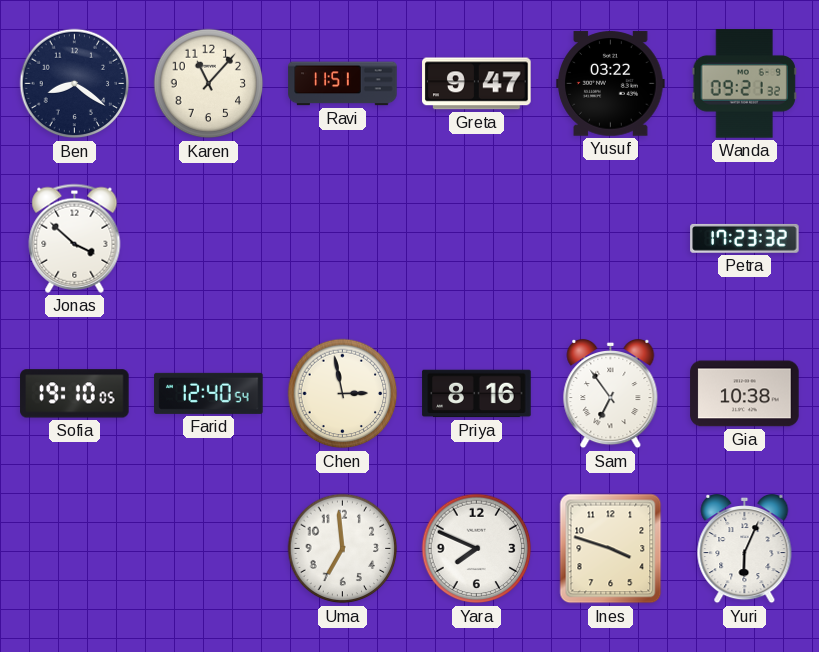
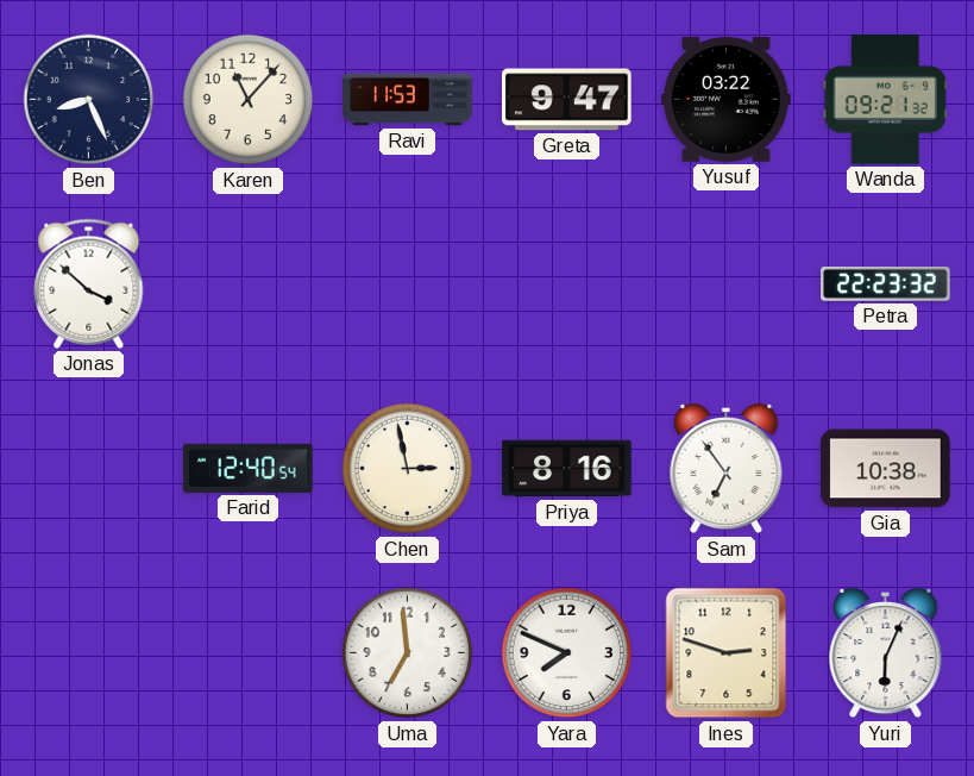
Ben: 8:21 -> 8:26
Ravi: 11:51 -> 11:53
Petra: 17:23 -> 22:23
Sofia: 19:10 -> none
Ines: 3:48 -> 2:48
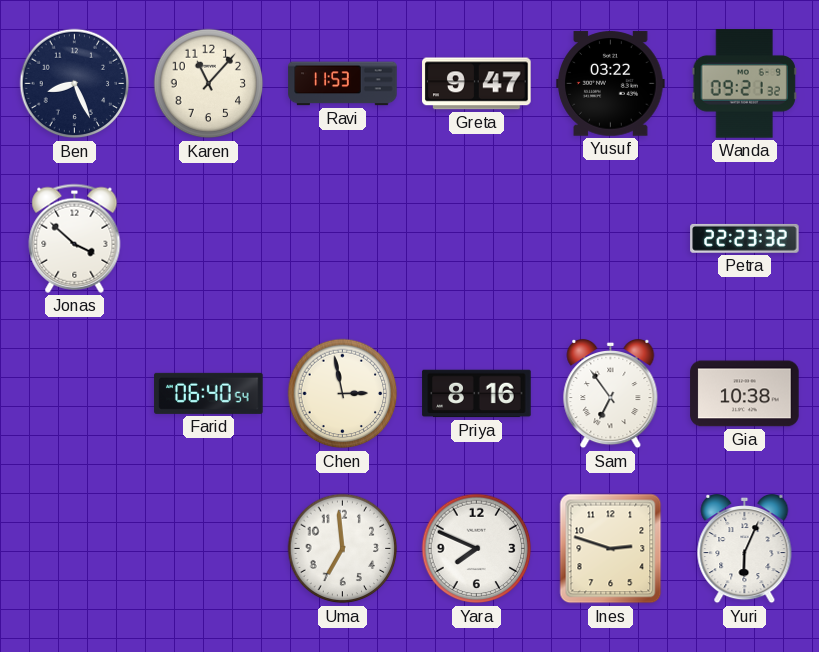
Farid: 12:40 -> 06:40
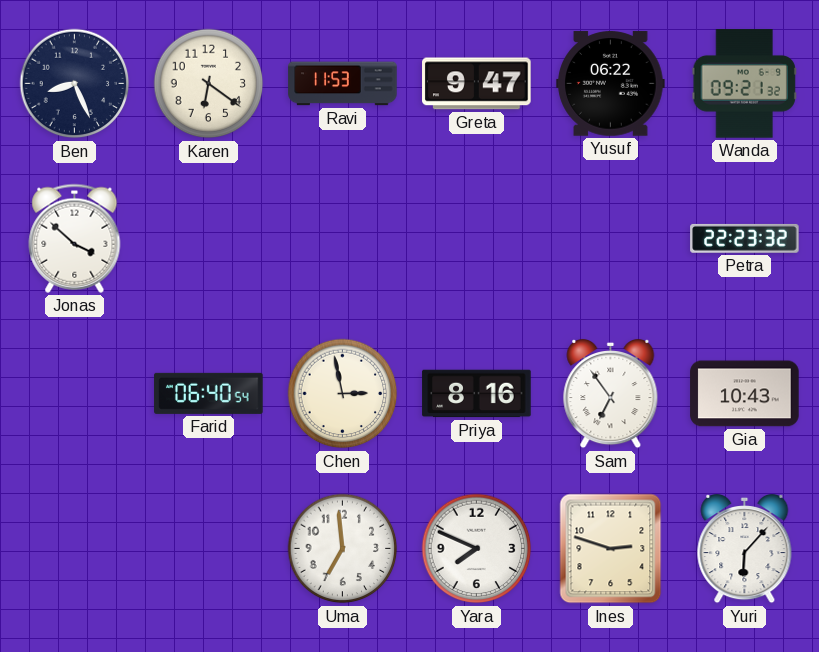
Karen: 11:07 -> 6:21
Yusuf: 03:22 -> 06:22
Gia: 10:38 -> 10:43
Yuri: 6:04 -> 6:07
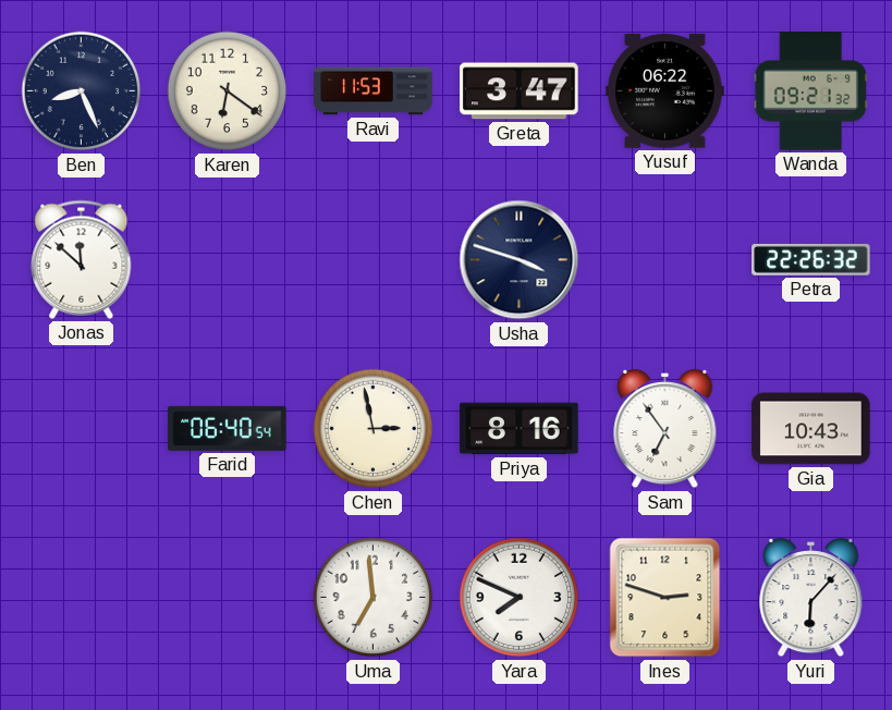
Greta: 9:47 -> 3:47
Jonas: 3:52 -> 11:52
Usha: none -> 3:48
Petra: 22:23 -> 22:26
